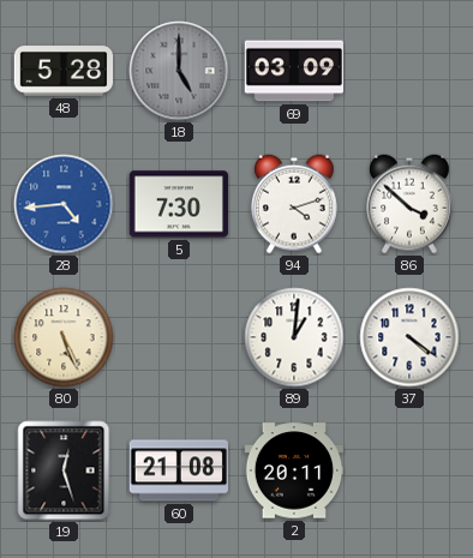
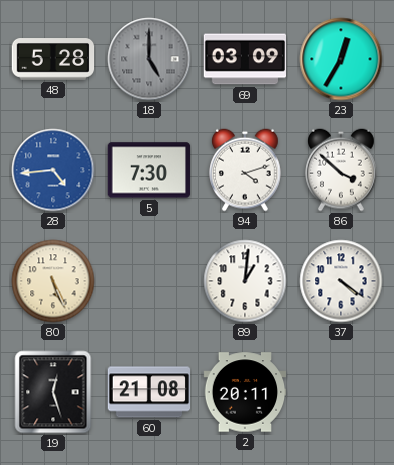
23: none -> 12:35
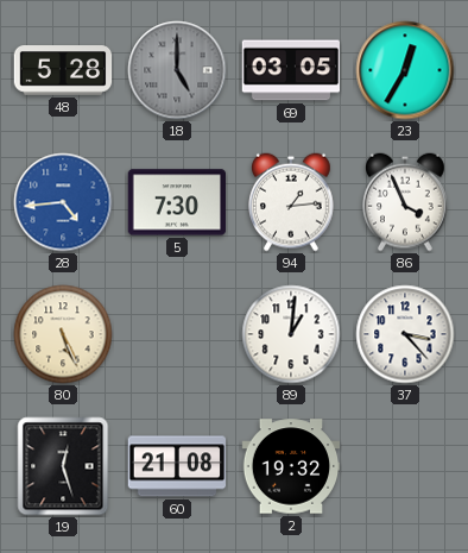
69: 03:09 -> 03:05
94: 4:12 -> 1:14
86: 3:52 -> 3:56
37: 4:21 -> 3:23
2: 20:11 -> 19:32
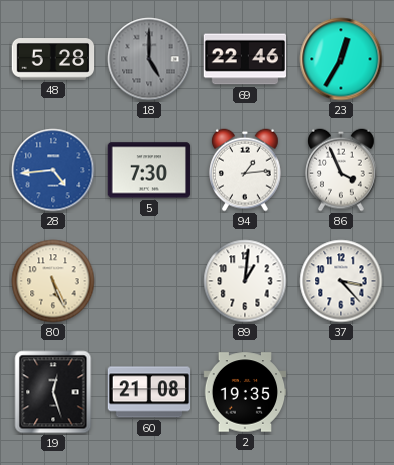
69: 03:05 -> 22:46
2: 19:32 -> 19:35
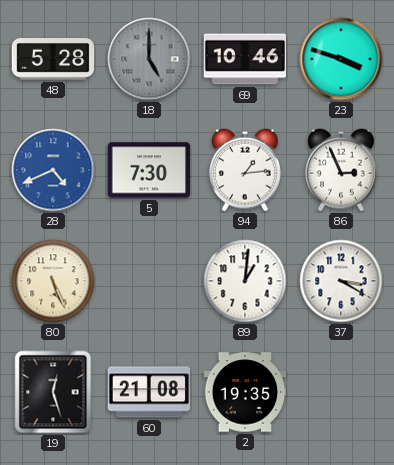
69: 22:46 -> 10:46
23: 12:35 -> 3:48
28: 4:44 -> 4:41
86: 3:56 -> 2:56
37: 3:23 -> 3:20
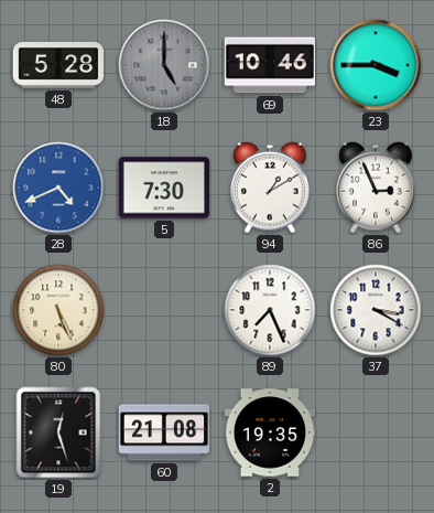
23: 3:48 -> 3:45
94: 1:14 -> 1:10
89: 1:01 -> 7:26
